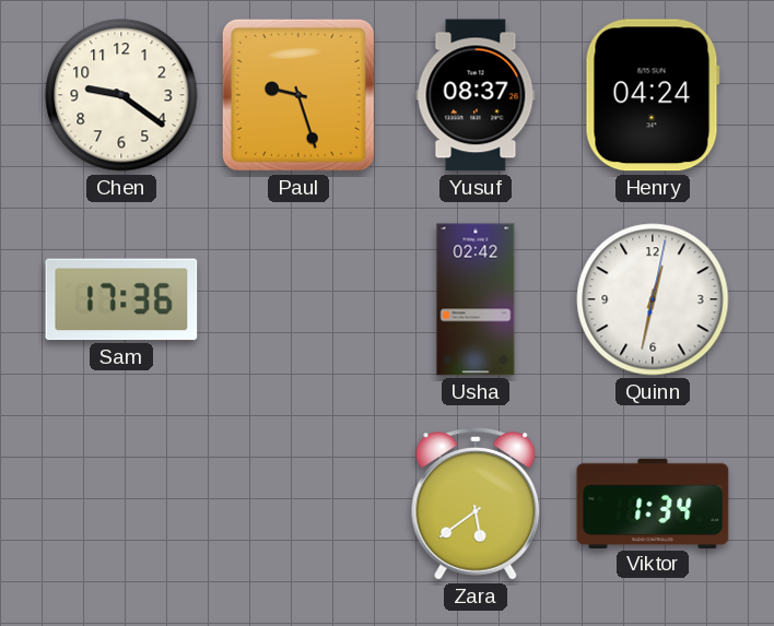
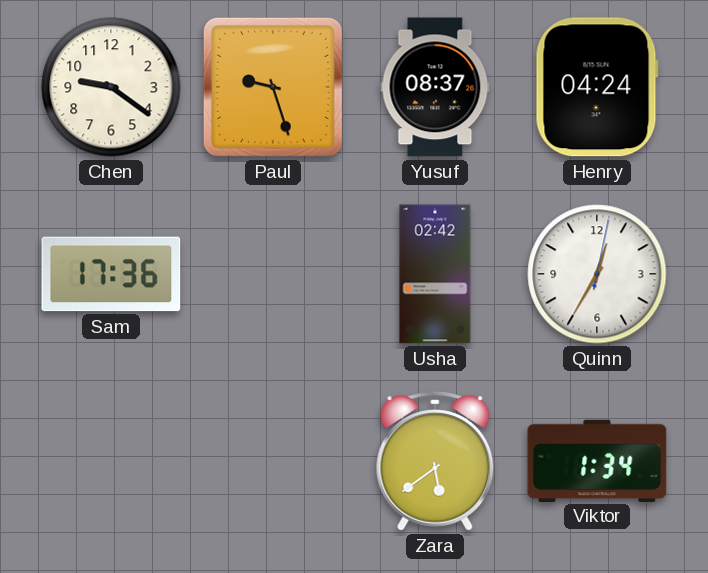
Quinn: 12:32 -> 12:35
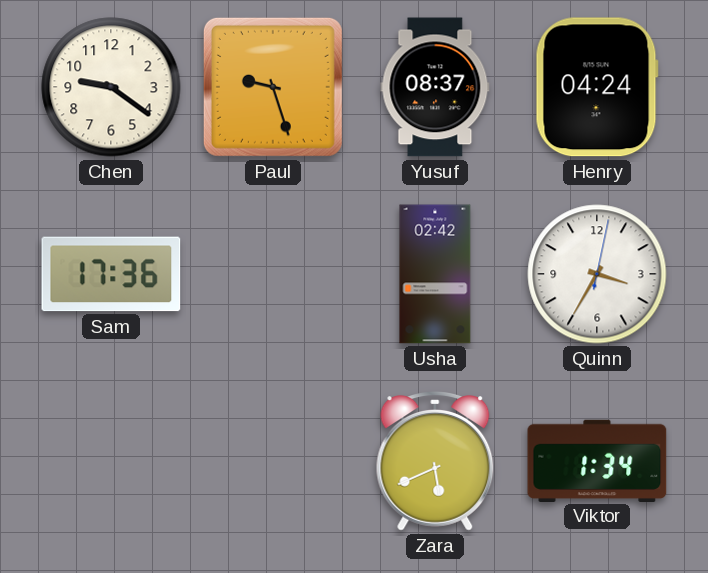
Quinn: 12:35 -> 3:35
Zara: 5:39 -> 5:41
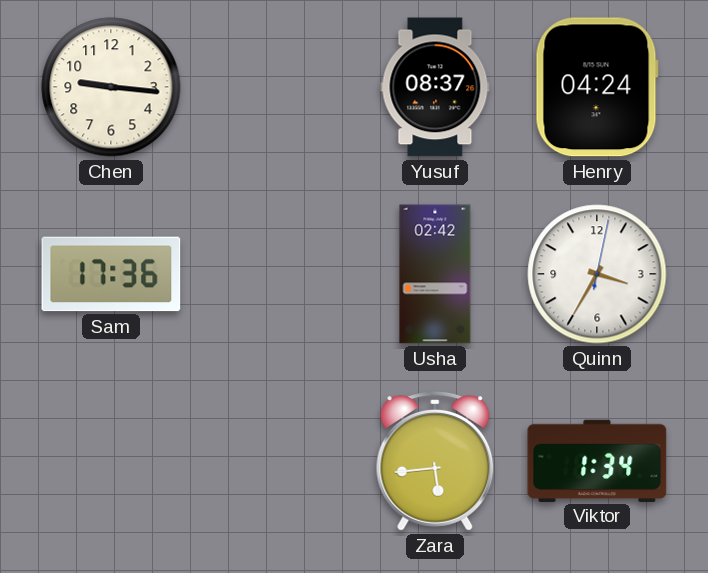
Chen: 9:21 -> 9:16
Paul: 9:27 -> none
Zara: 5:41 -> 5:44
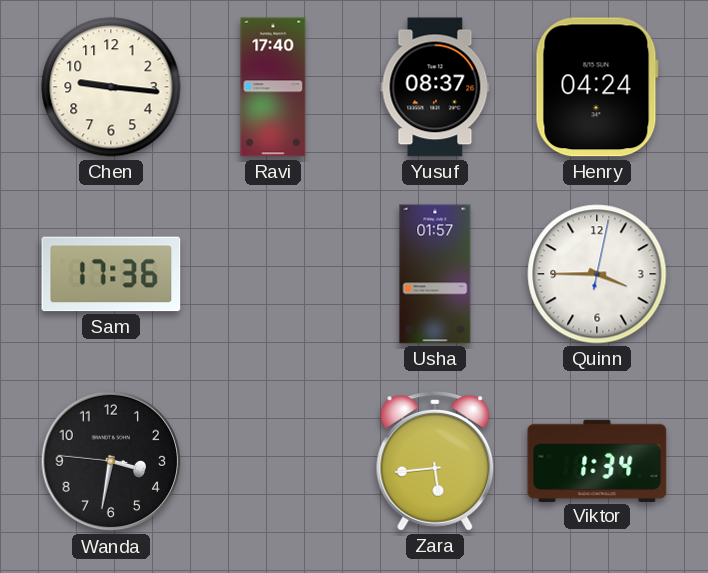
Ravi: none -> 17:40
Usha: 02:42 -> 01:57
Quinn: 3:35 -> 3:45
Wanda: none -> 3:31
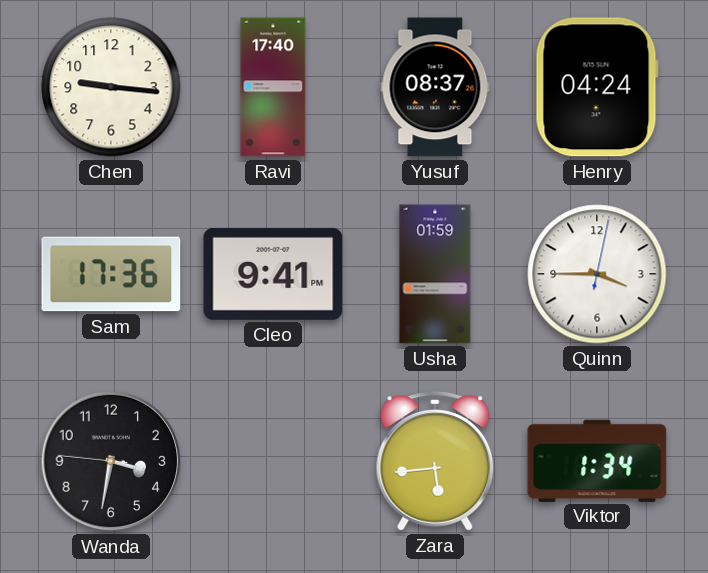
Cleo: none -> 9:41
Usha: 01:57 -> 01:59
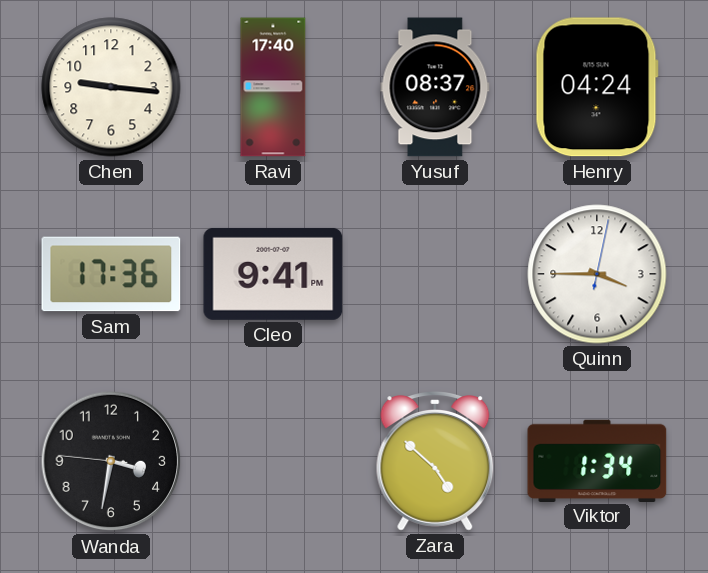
Usha: 01:59 -> none
Zara: 5:44 -> 4:52
